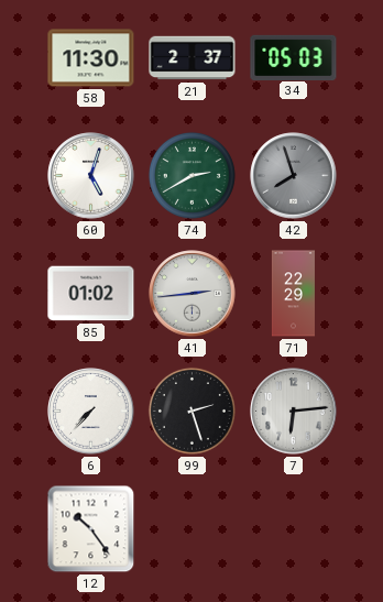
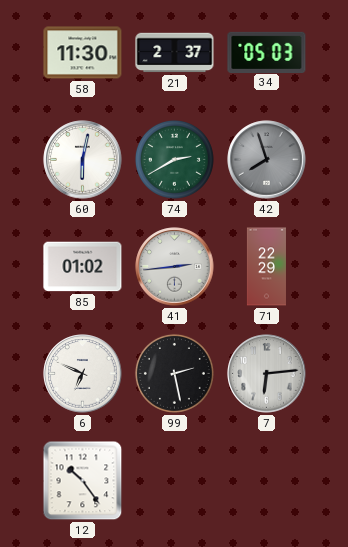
60: 5:03 -> 6:02
6: 7:37 -> 6:49
99: 2:27 -> 2:28
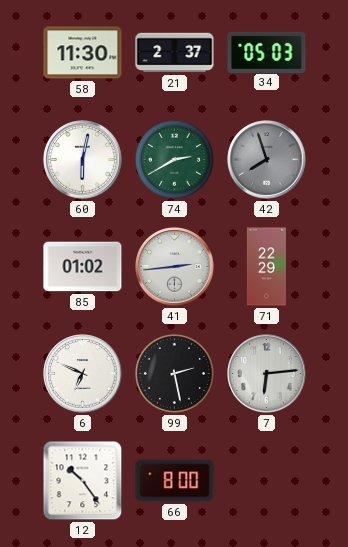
66: none -> 8:00
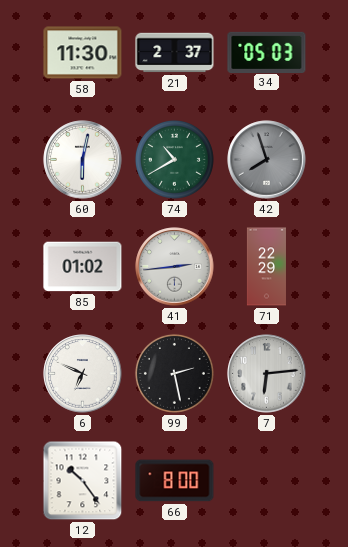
74: 2:40 -> 10:40
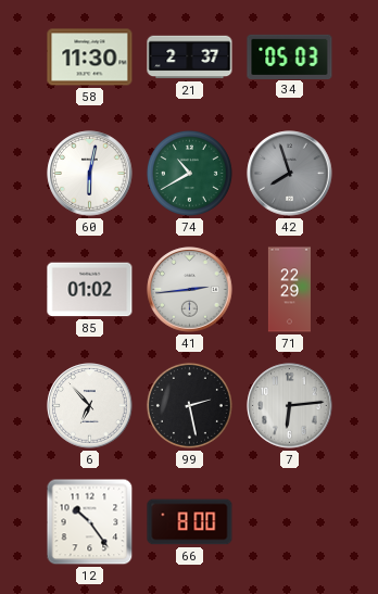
6: 6:49 -> 6:53
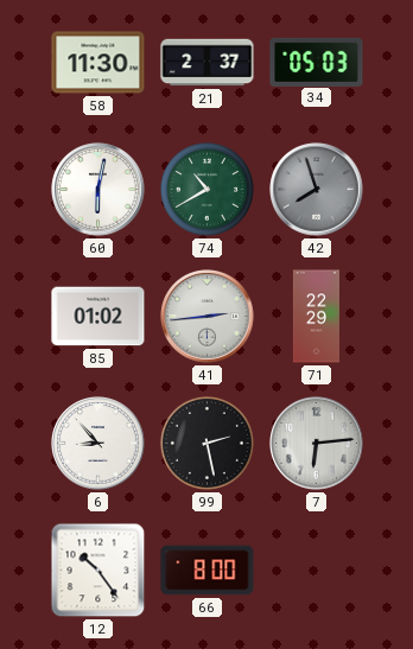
6: 6:53 -> 8:53
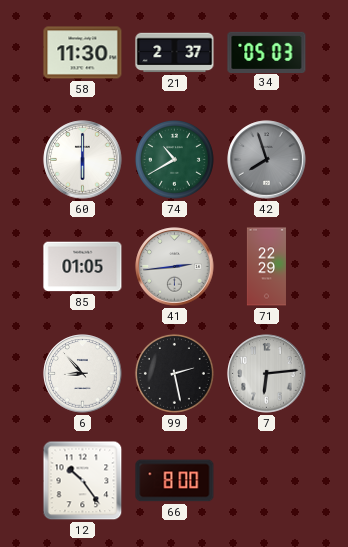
60: 6:02 -> 6:00
85: 01:02 -> 01:05
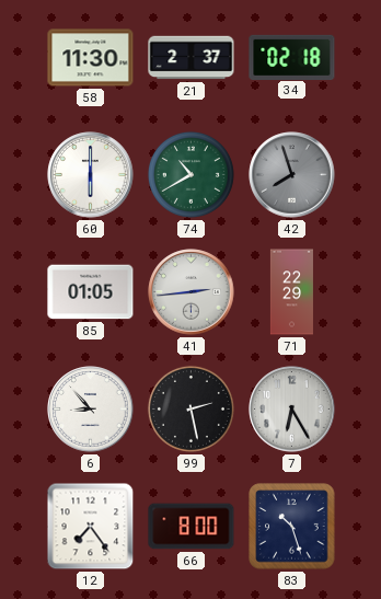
34: 05:03 -> 02:18
7: 6:14 -> 6:25
12: 10:24 -> 7:24
83: none -> 10:27
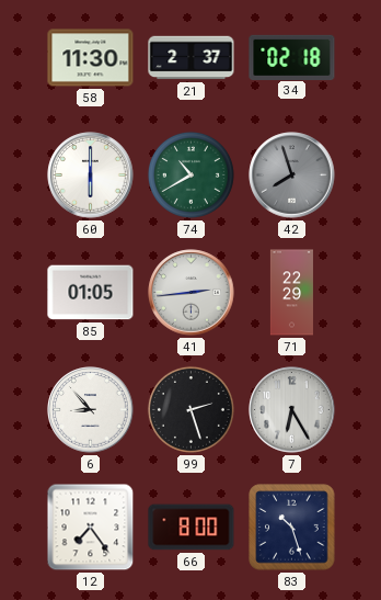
99: 2:28 -> 2:27
